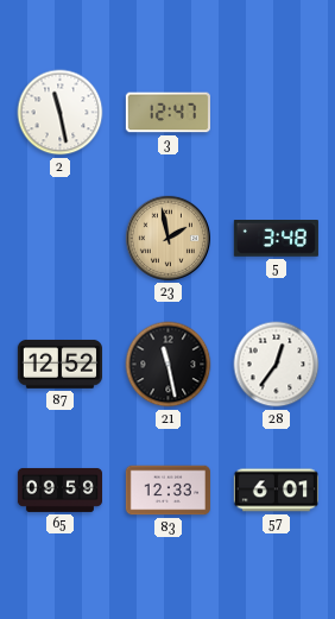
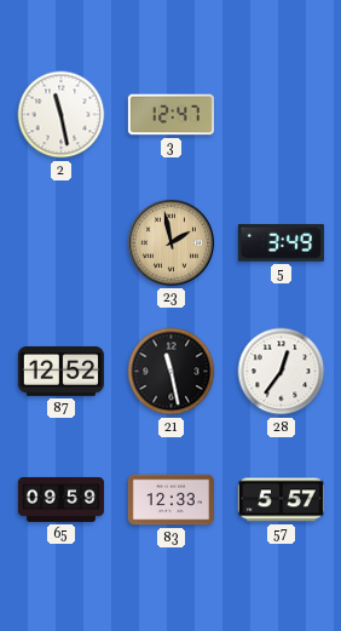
5: 3:48 -> 3:49
57: 6:01 -> 5:57
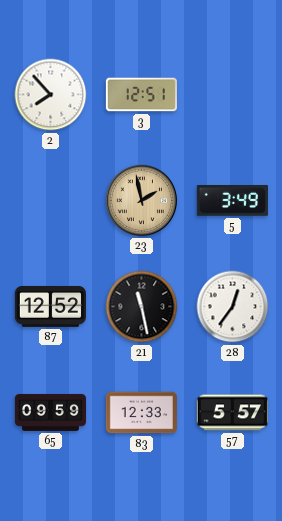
2: 11:28 -> 7:53
3: 12:47 -> 12:51
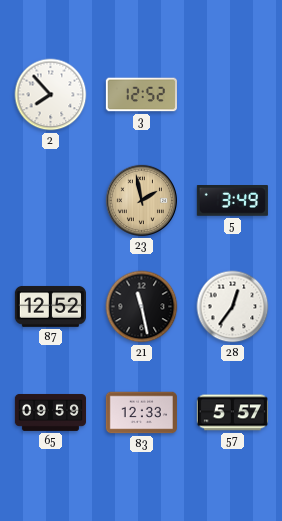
3: 12:51 -> 12:52
